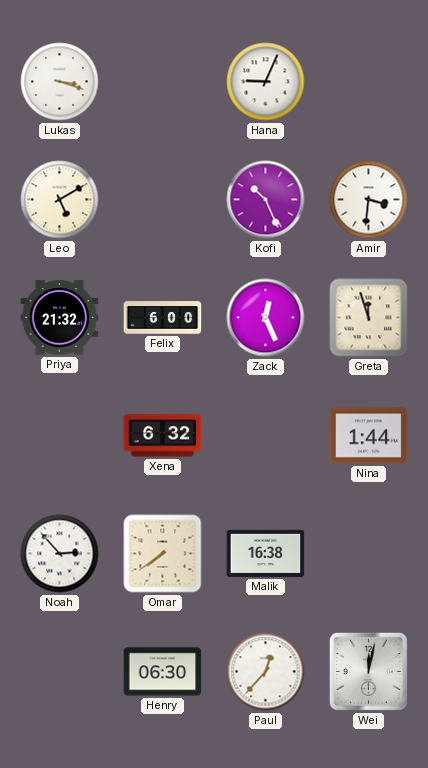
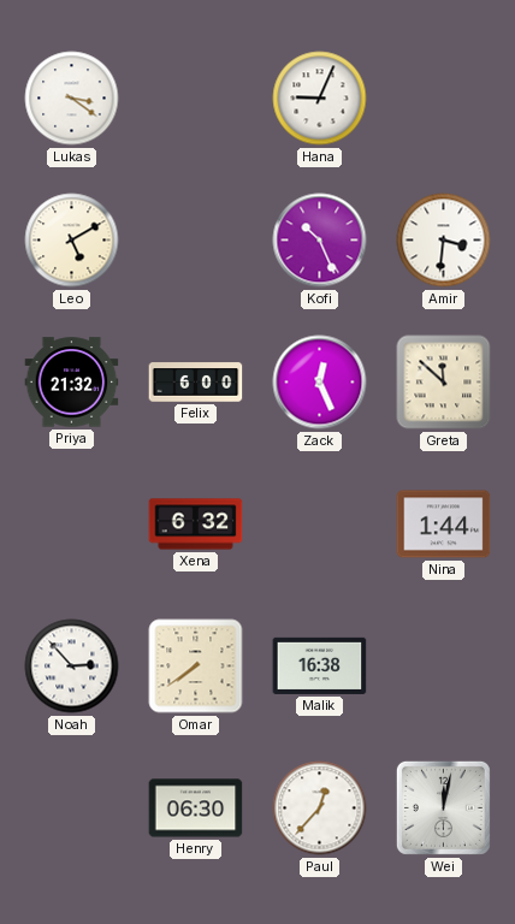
Lukas: 3:18 -> 3:21
Greta: 11:57 -> 11:52
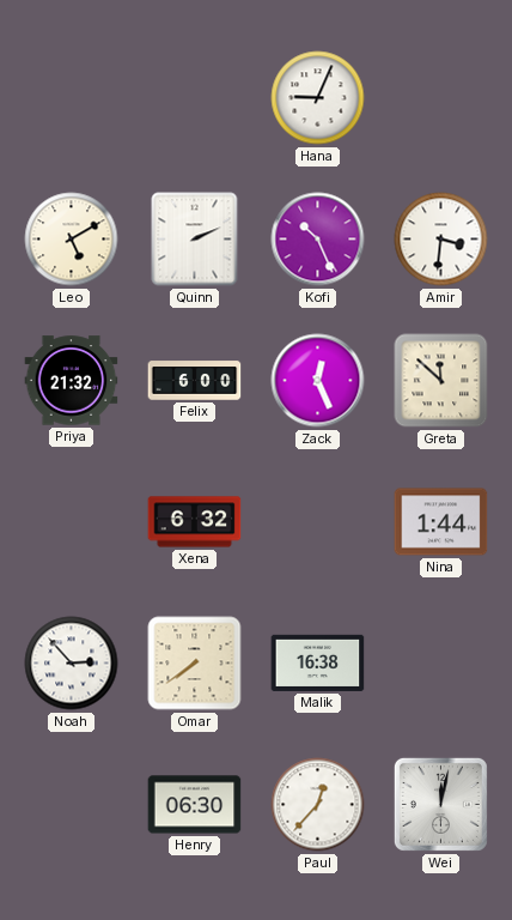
Lukas: 3:21 -> none
Quinn: none -> 2:11
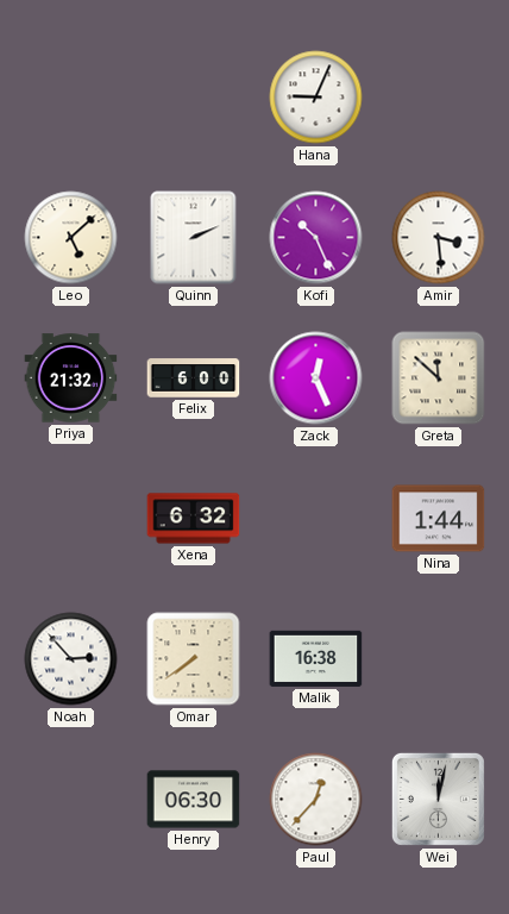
Leo: 5:10 -> 5:08
Amir: 3:31 -> 3:29
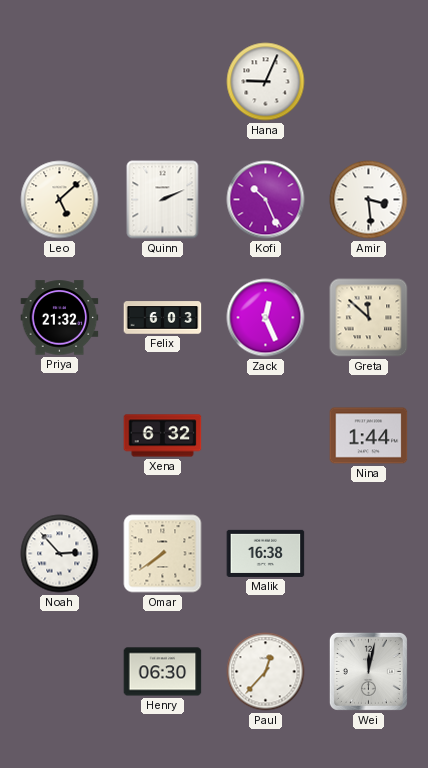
Felix: 6:00 -> 6:03
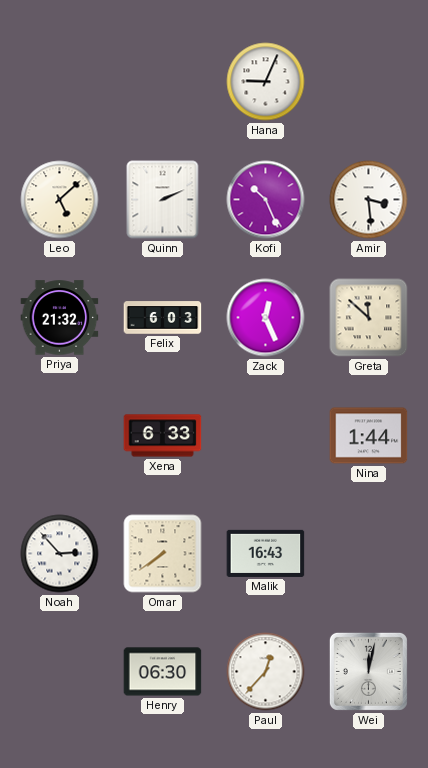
Xena: 6:32 -> 6:33
Malik: 16:38 -> 16:43
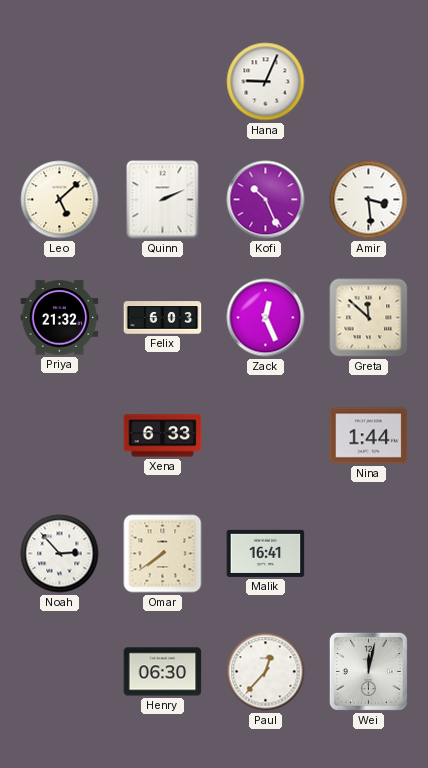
Malik: 16:43 -> 16:41
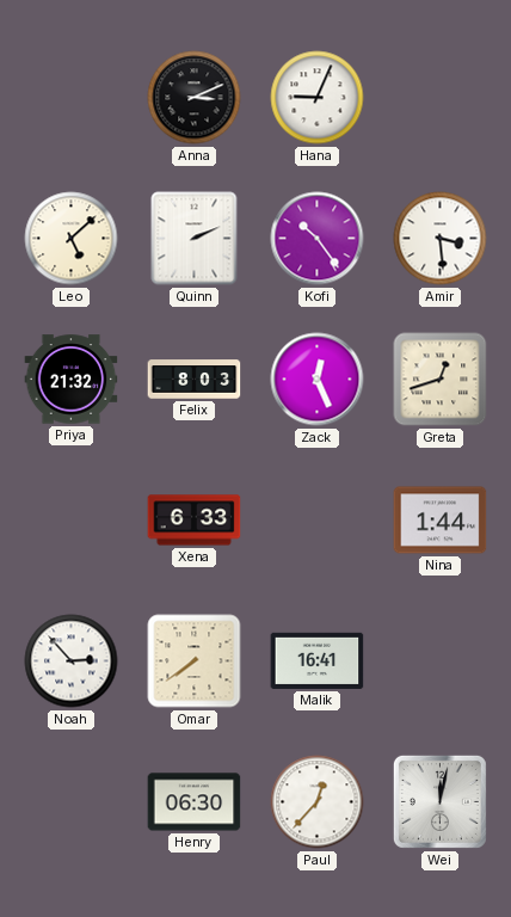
Anna: none -> 3:11
Kofi: 10:26 -> 10:24
Felix: 6:03 -> 8:03
Greta: 11:52 -> 12:42
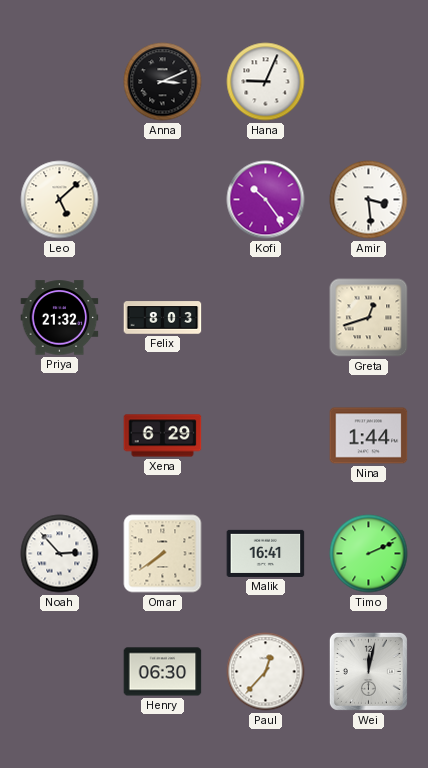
Quinn: 2:11 -> none
Zack: 12:26 -> none
Xena: 6:33 -> 6:29
Timo: none -> 2:11
